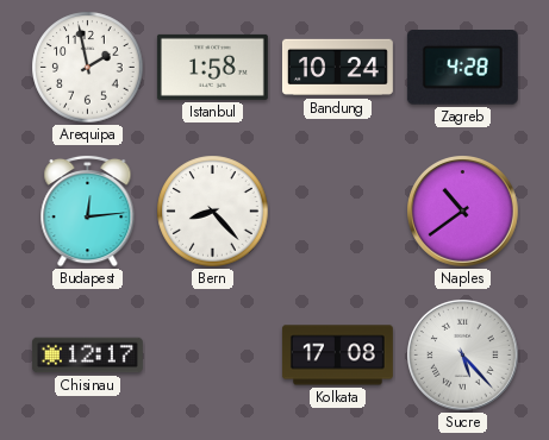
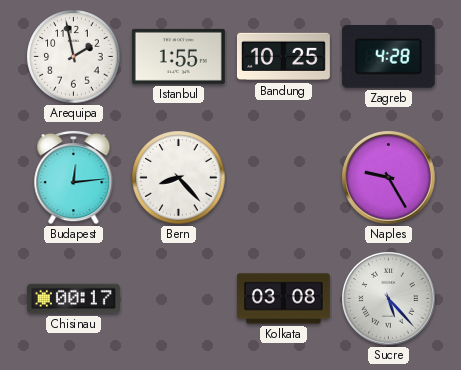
Istanbul: 1:58 -> 1:55
Bandung: 10:24 -> 10:25
Naples: 10:39 -> 9:25
Chisinau: 12:17 -> 00:17
Kolkata: 17:08 -> 03:08
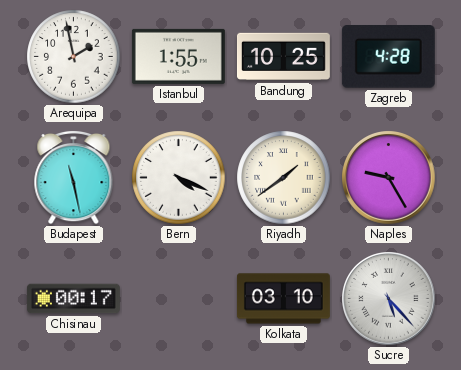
Budapest: 12:14 -> 11:28
Bern: 8:23 -> 4:19
Riyadh: none -> 1:39
Kolkata: 03:08 -> 03:10
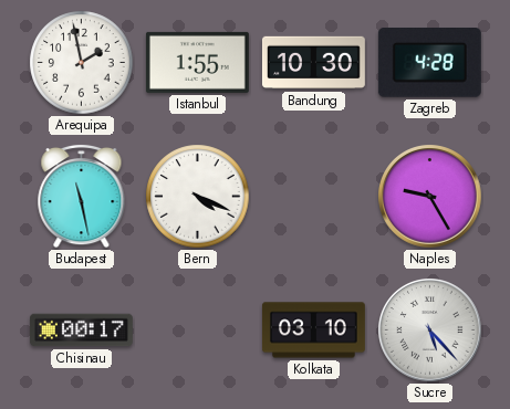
Bandung: 10:25 -> 10:30
Riyadh: 1:39 -> none
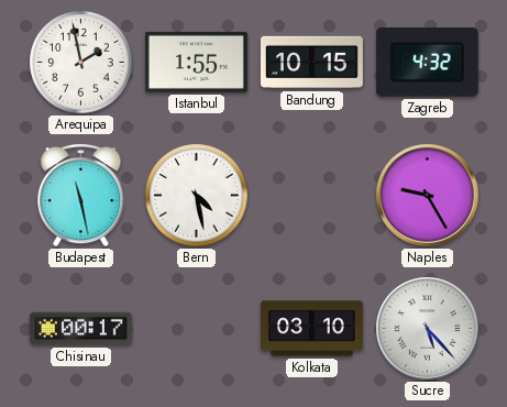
Bandung: 10:30 -> 10:15
Zagreb: 4:28 -> 4:32
Bern: 4:19 -> 4:28
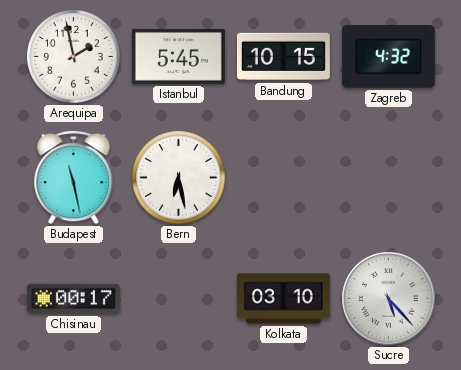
Istanbul: 1:55 -> 5:45
Bern: 4:28 -> 6:28
Naples: 9:25 -> none
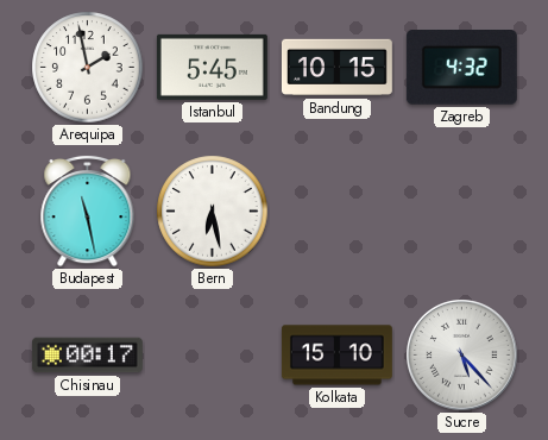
Kolkata: 03:10 -> 15:10
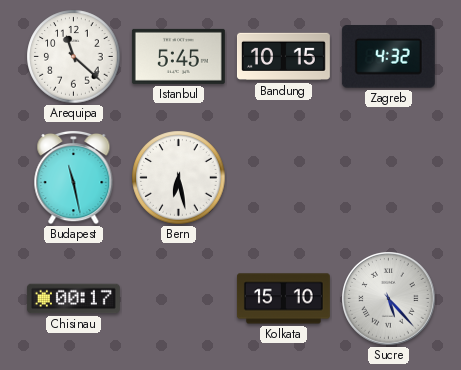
Arequipa: 1:58 -> 11:22
